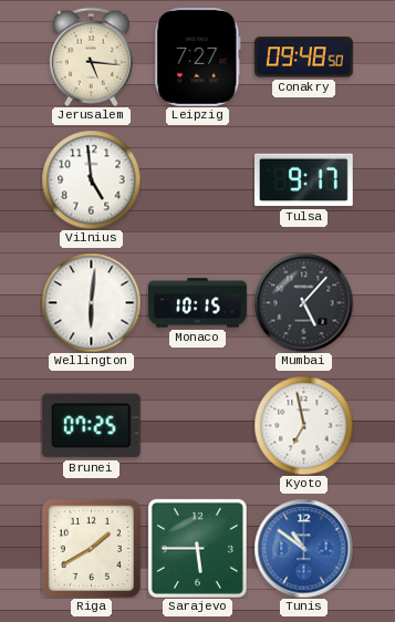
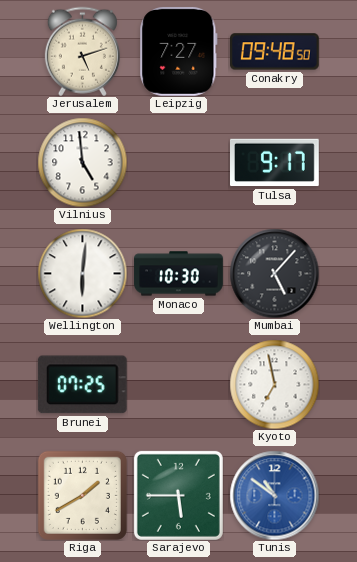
Jerusalem: 5:16 -> 5:12
Monaco: 10:15 -> 10:30
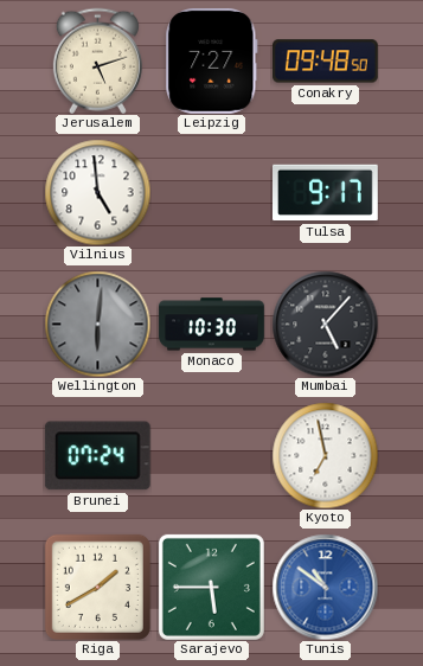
Wellington dial: white -> grey
Brunei: 07:25 -> 07:24
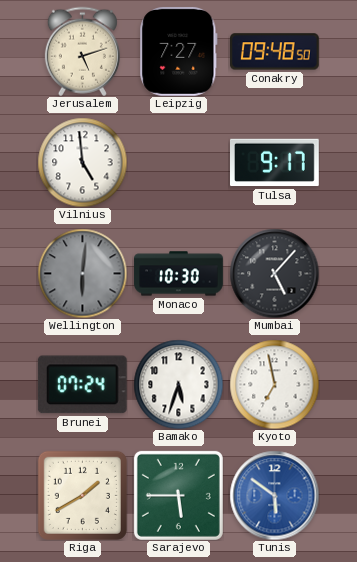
Bamako: none -> 5:33
Tunis: 10:51 -> 5:51
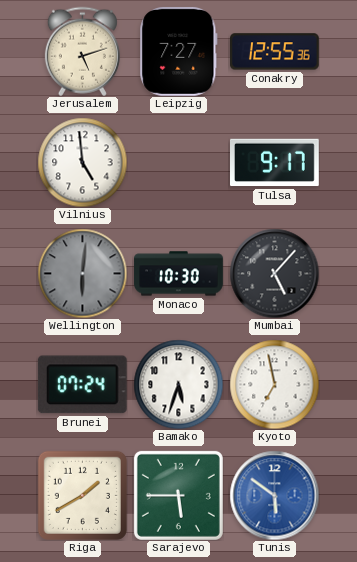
Conakry: 09:48 -> 12:55
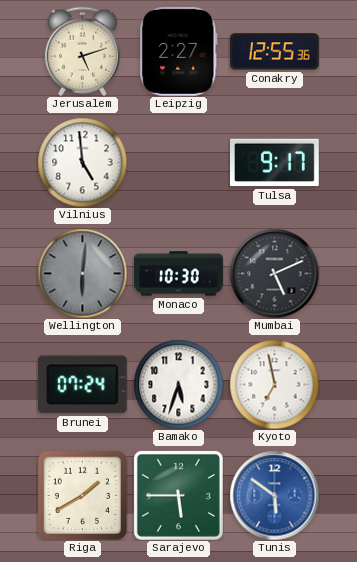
Leipzig: 7:27 -> 2:27
Mumbai: 5:07 -> 5:11
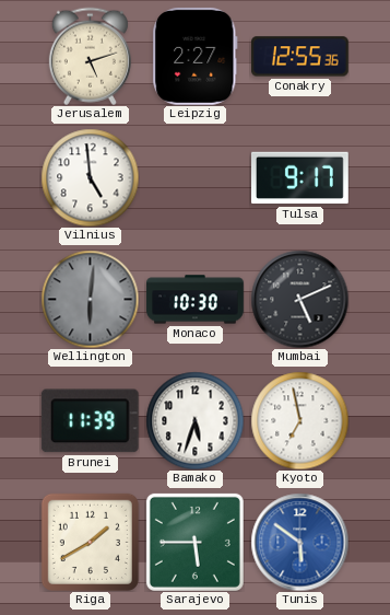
Brunei: 07:24 -> 11:39
